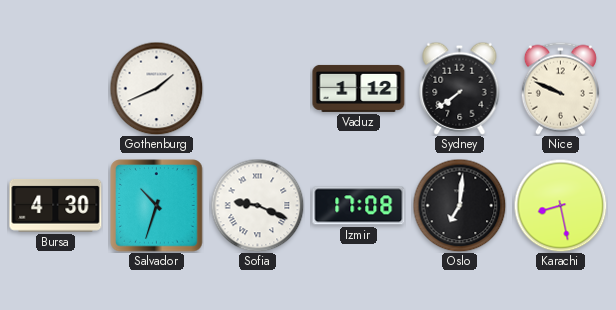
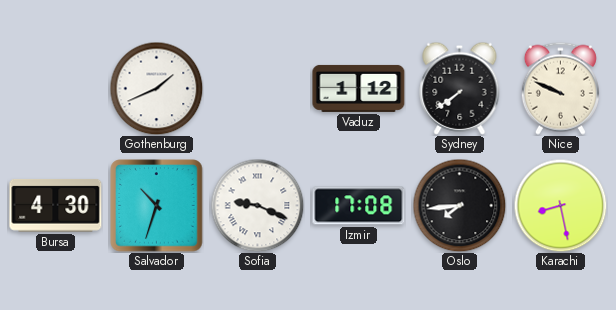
Oslo: 7:01 -> 7:44
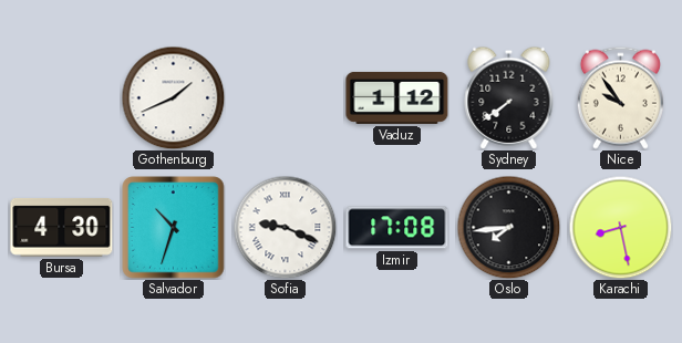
Nice: 9:49 -> 9:54
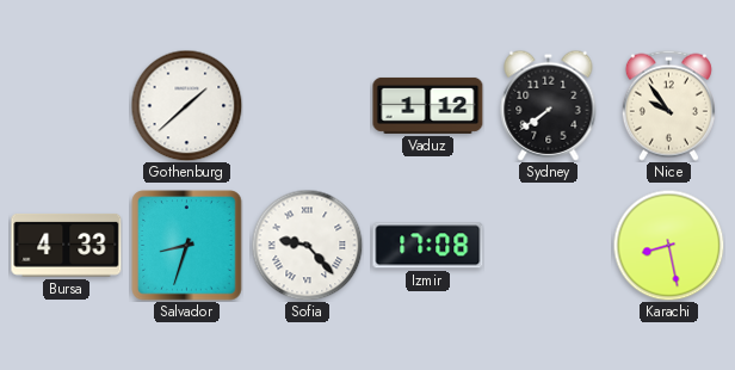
Gothenburg: 1:41 -> 1:38
Bursa: 4:30 -> 4:33
Salvador: 10:33 -> 8:33
Sofia: 9:19 -> 9:23
Oslo: 7:44 -> none
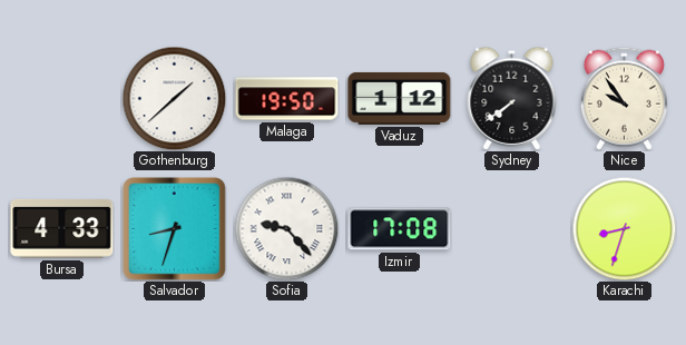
Malaga: none -> 19:50
Karachi: 8:28 -> 8:33
